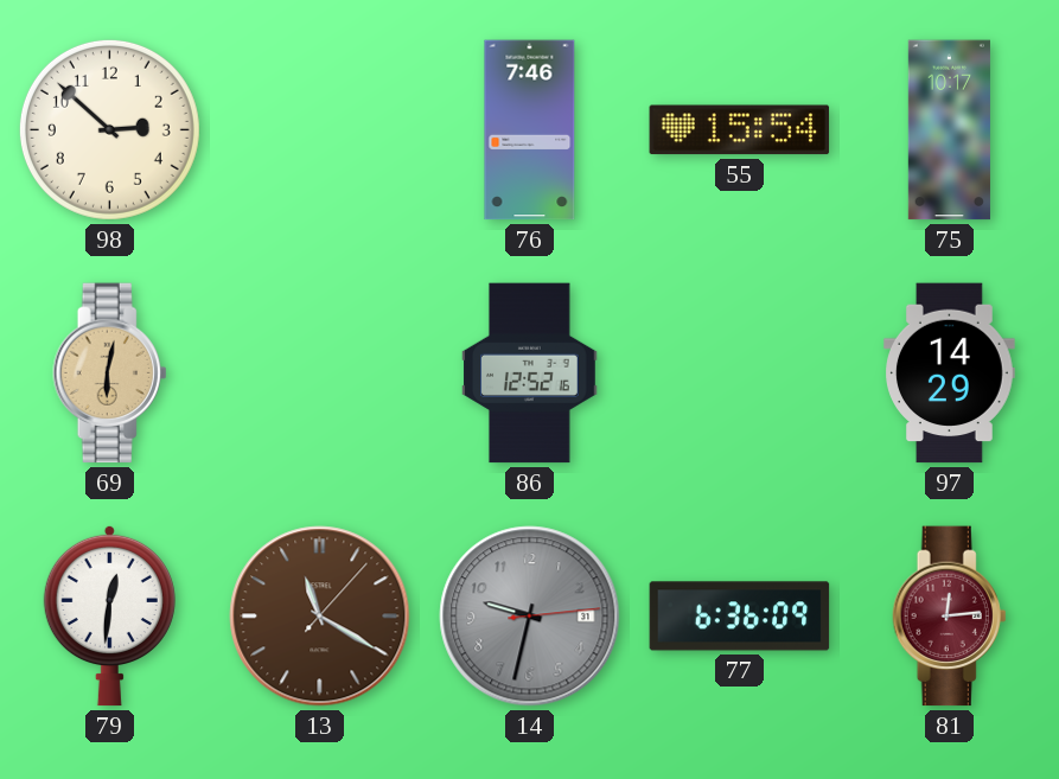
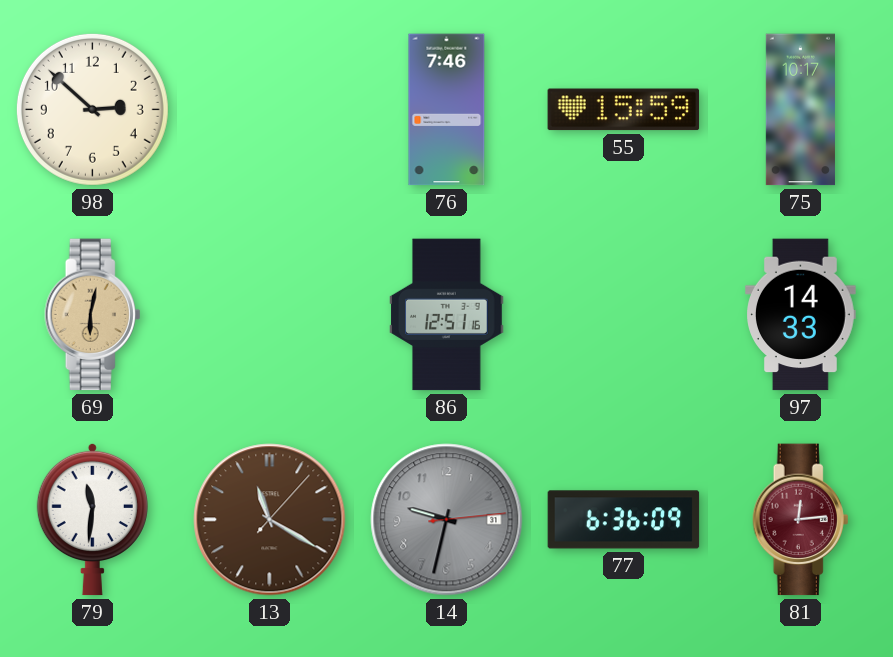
55: 15:54 -> 15:59
86: 12:52 -> 12:51
97: 14:29 -> 14:33
79: 12:31 -> 11:31
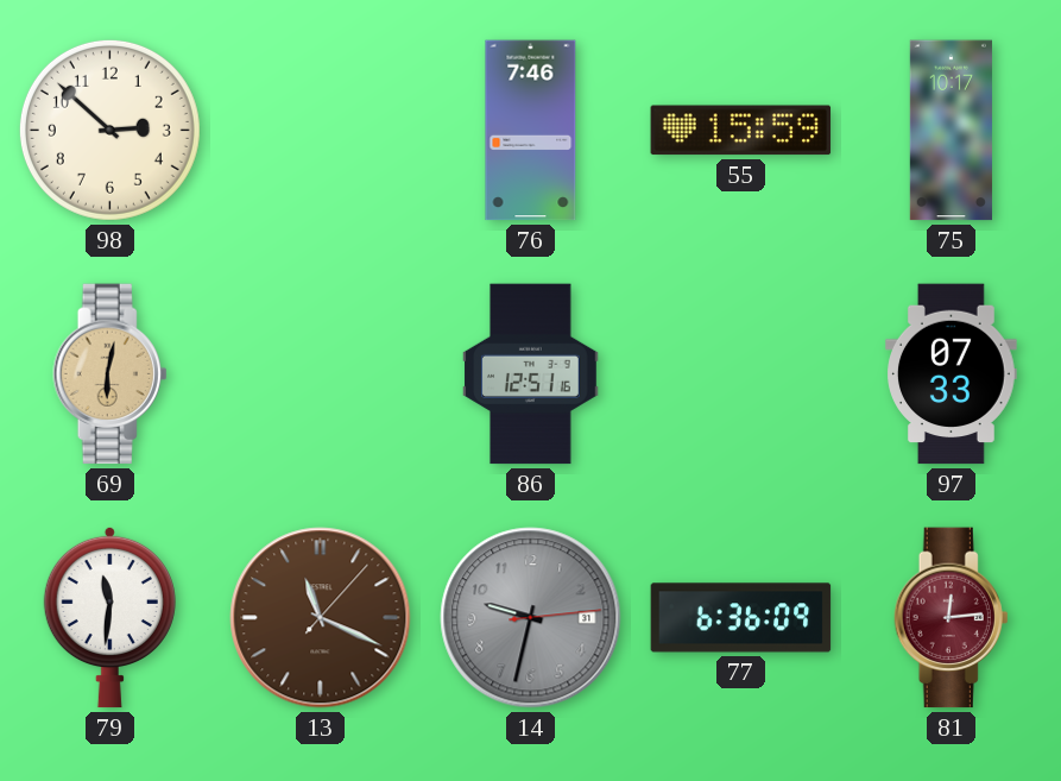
97: 14:33 -> 07:33
13: 11:20 -> 11:19
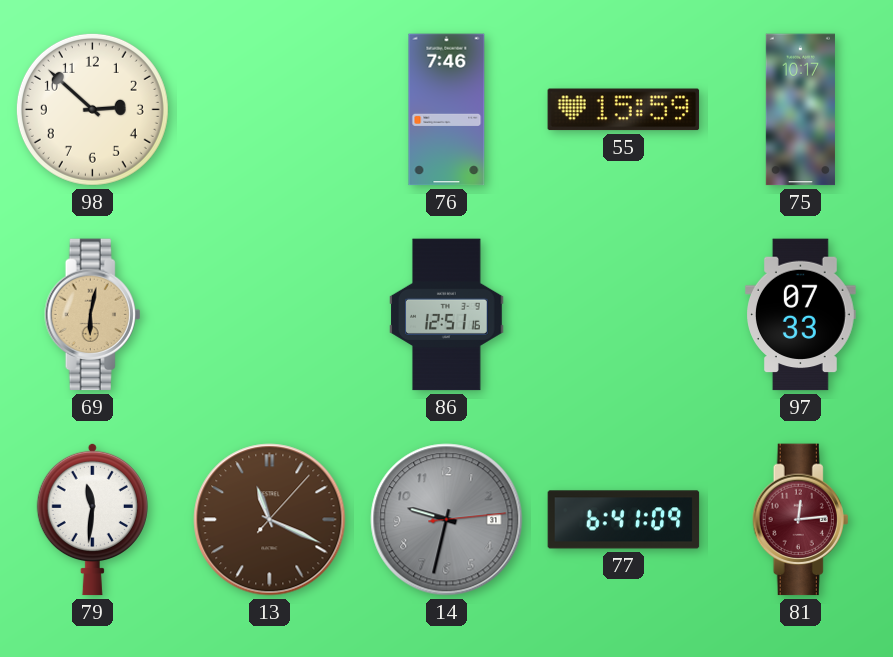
77: 6:36 -> 6:41
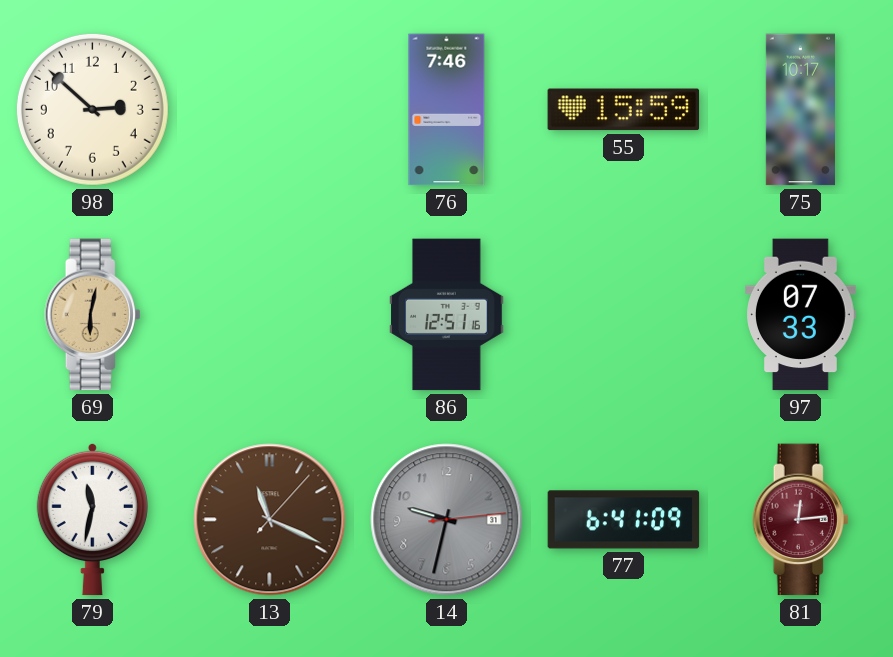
79: 11:31 -> 11:32
